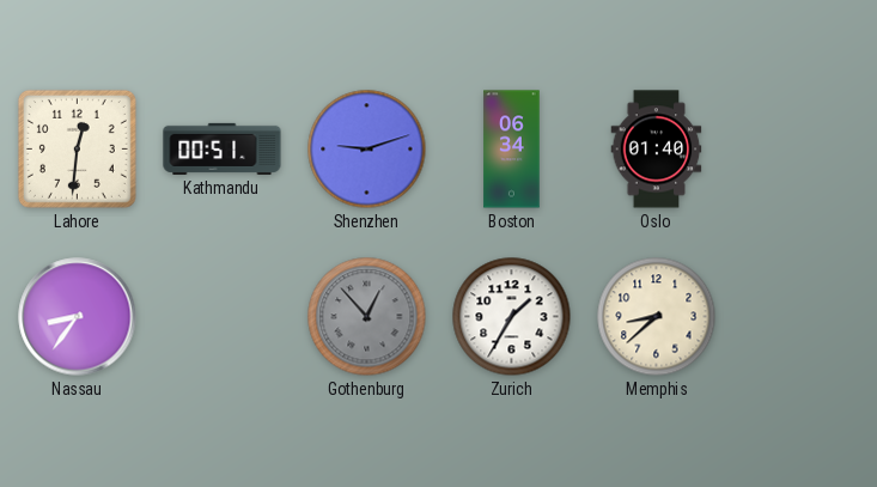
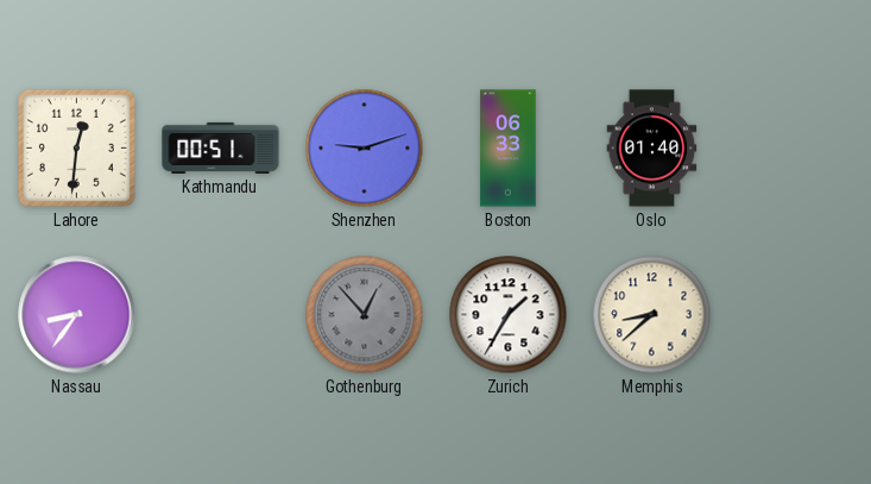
Boston: 06:34 -> 06:33
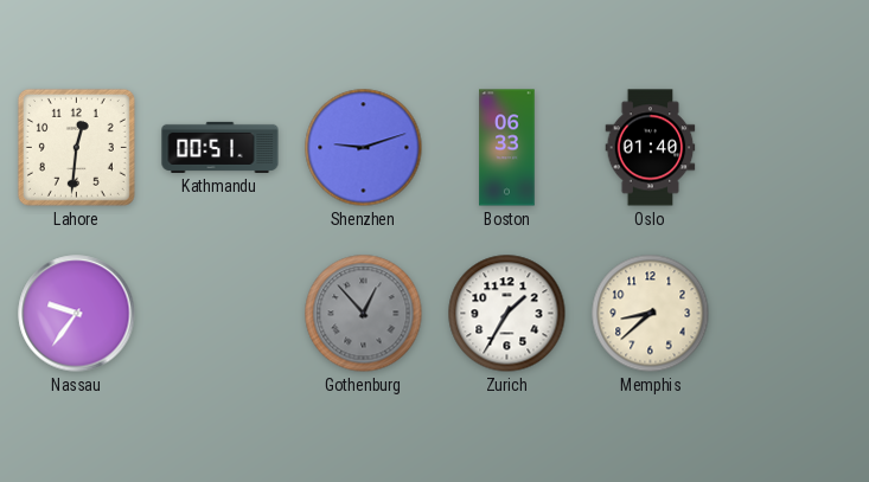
Nassau: 8:36 -> 9:36
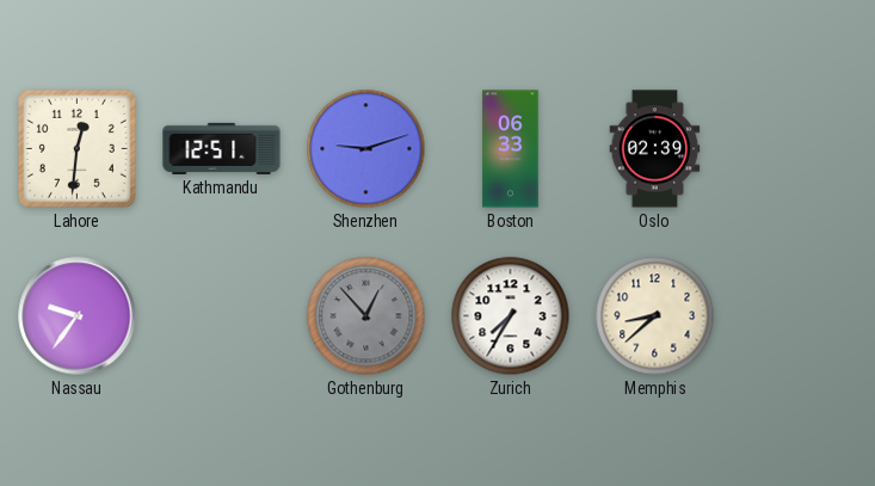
Kathmandu: 00:51 -> 12:51
Oslo: 01:40 -> 02:39
Zurich: 1:35 -> 7:35
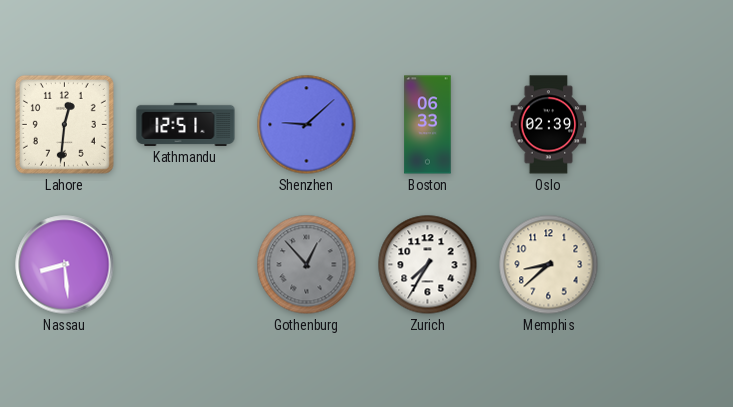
Shenzhen: 9:12 -> 9:08
Nassau: 9:36 -> 8:29
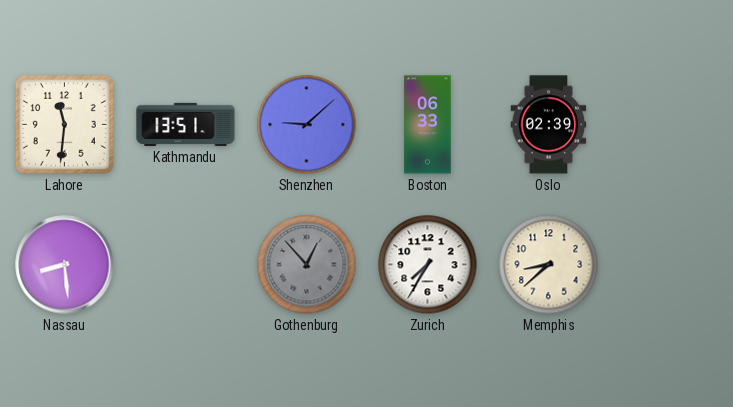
Lahore: 12:31 -> 11:31
Kathmandu: 12:51 -> 13:51
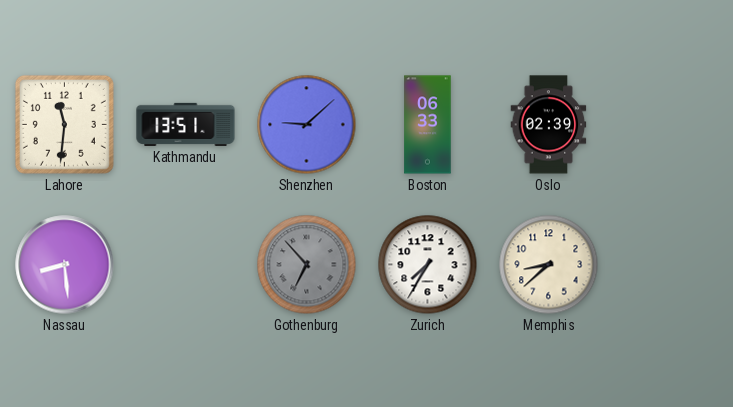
Gothenburg: 12:53 -> 6:53
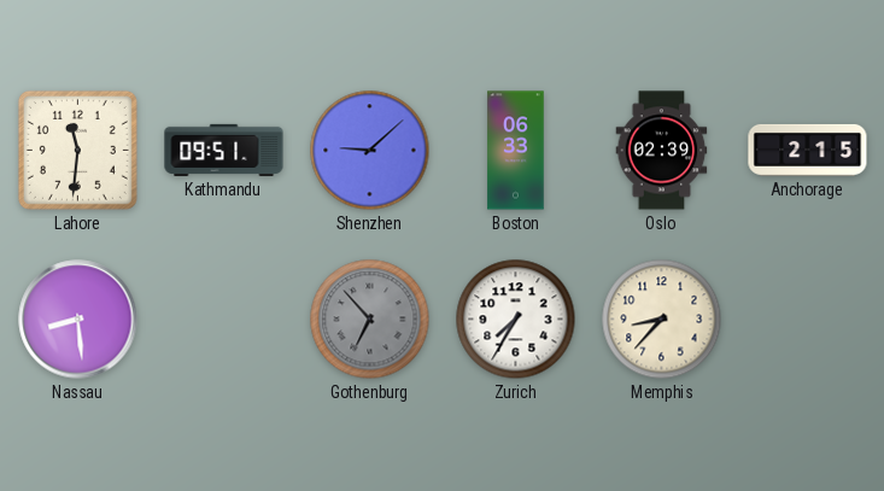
Kathmandu: 13:51 -> 09:51
Anchorage: none -> 2:15
Memphis: 8:38 -> 8:37
